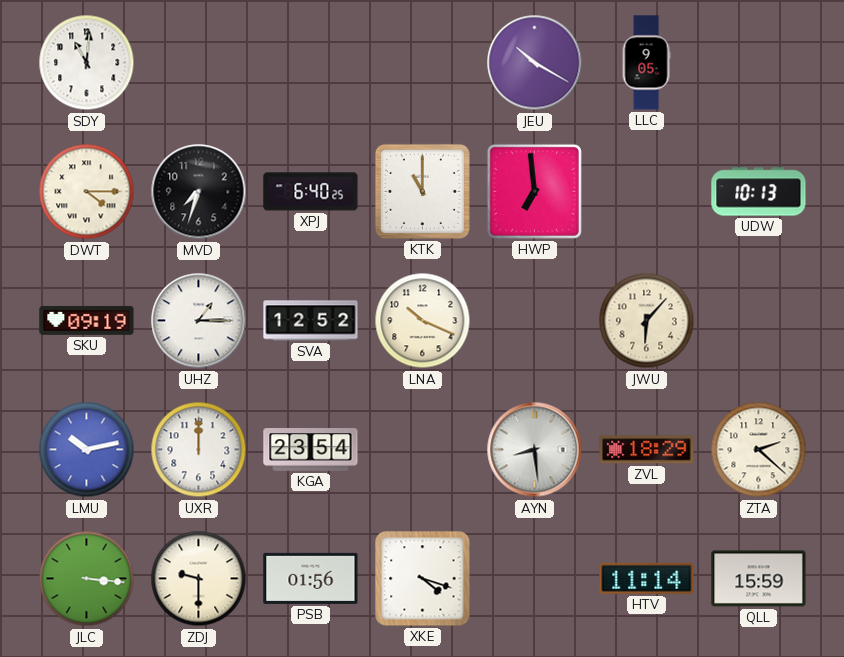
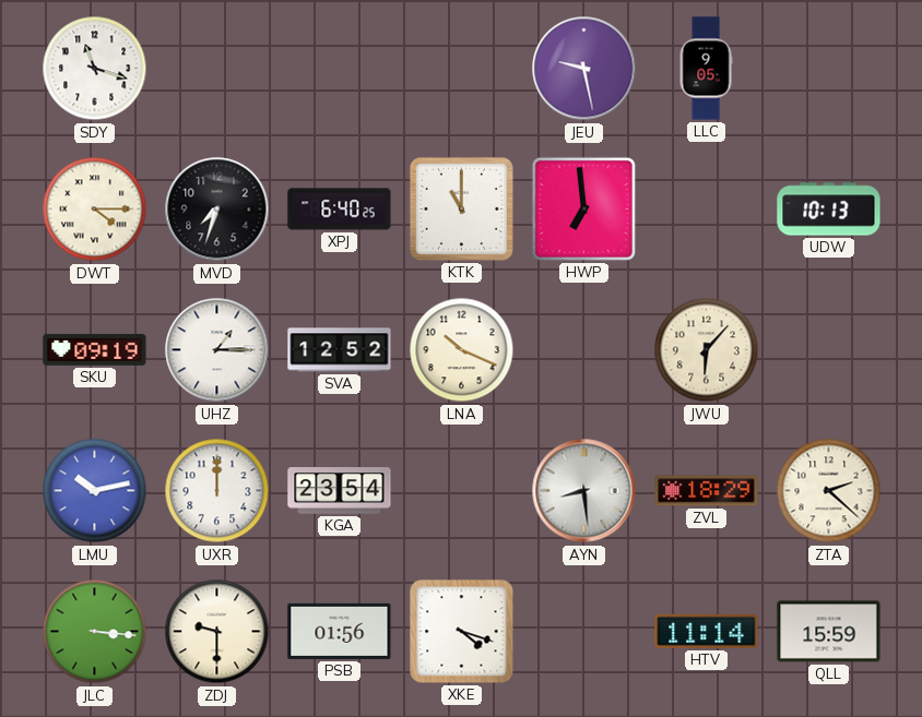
SDY: 11:01 -> 11:18
JEU: 10:20 -> 9:28
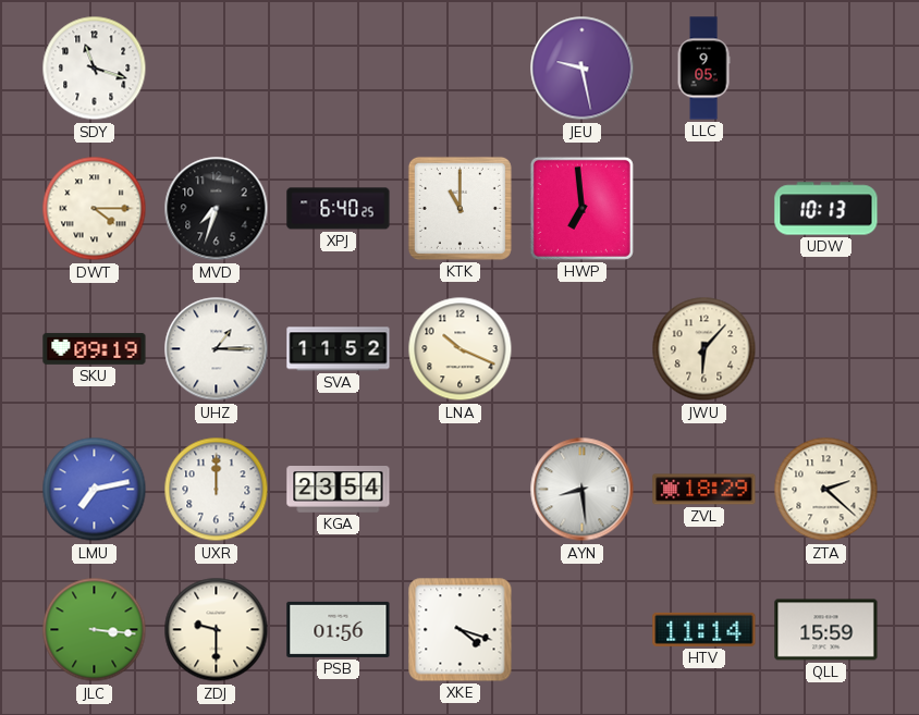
SVA: 12:52 -> 11:52
LMU: 10:13 -> 7:13
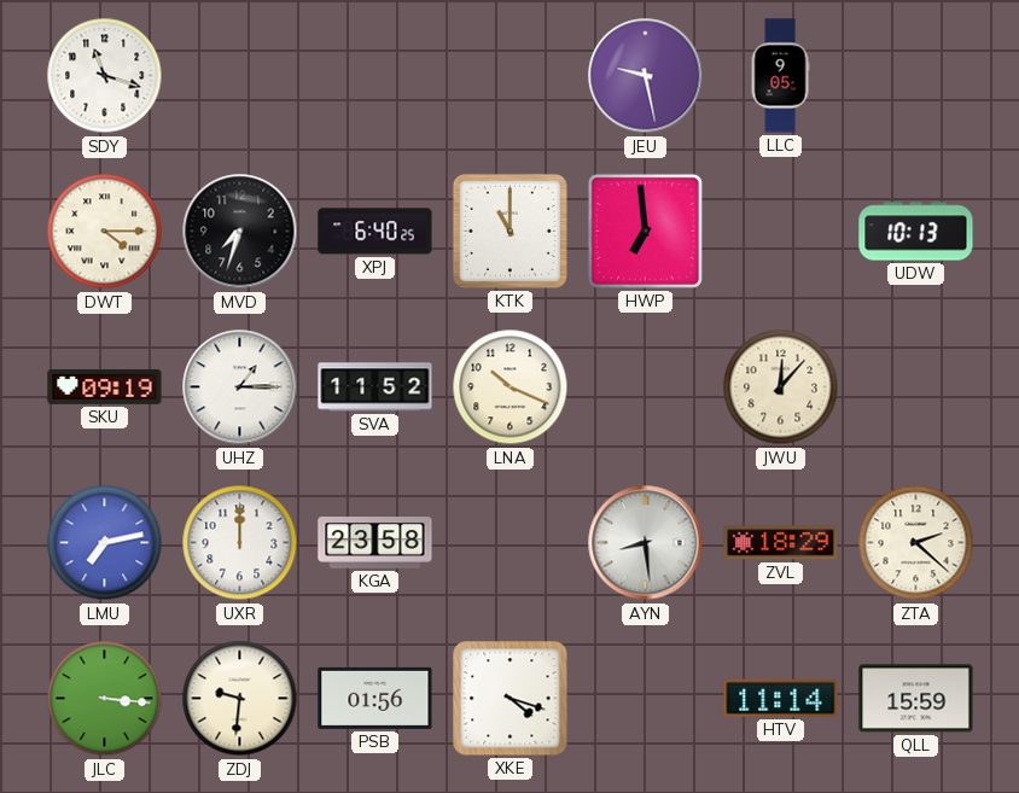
JWU: 6:07 -> 12:07
KGA: 23:54 -> 23:58
ZDJ: 9:30 -> 9:31
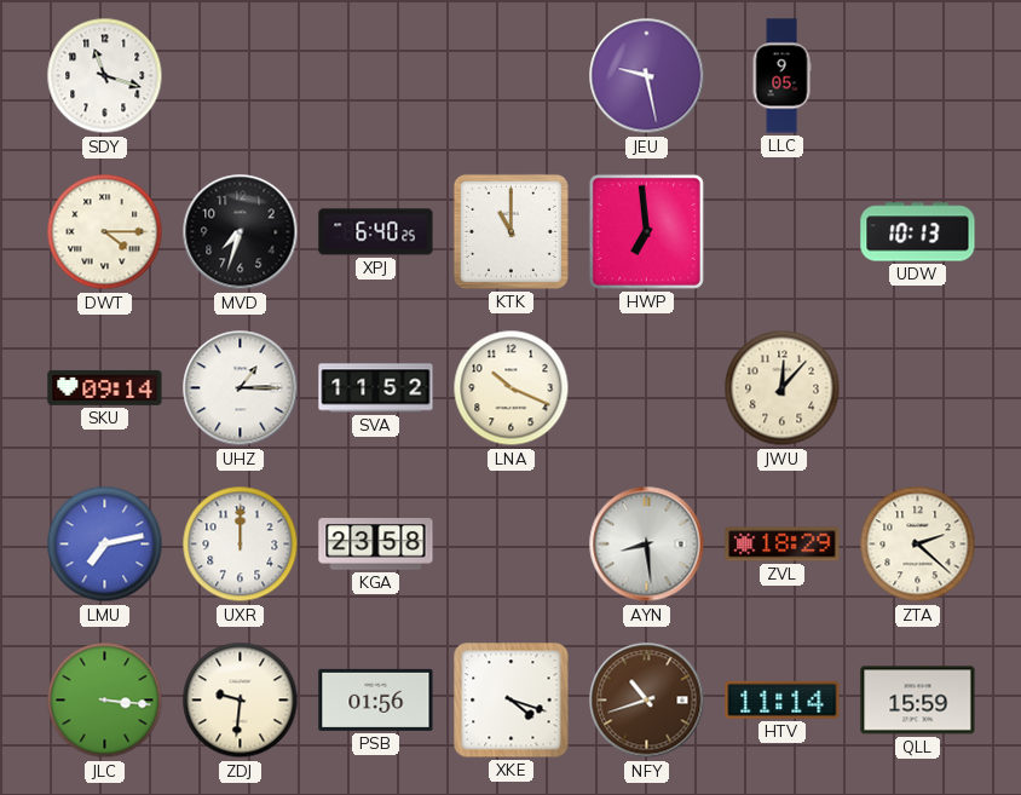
SKU: 09:19 -> 09:14
NFY: none -> 10:42
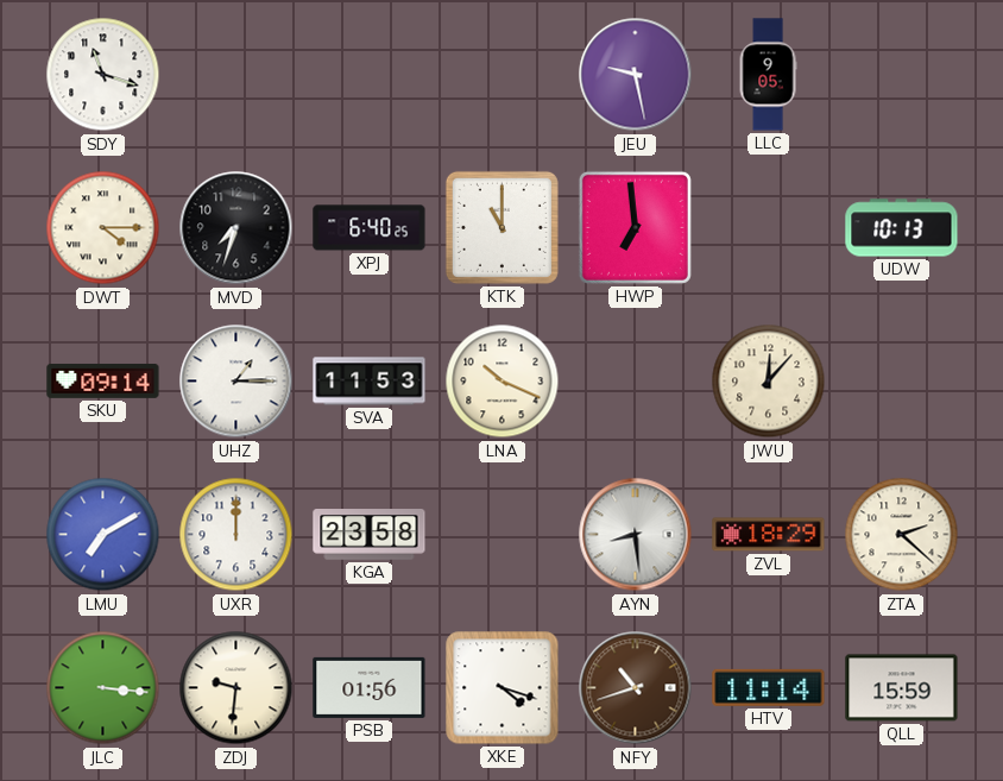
SVA: 11:52 -> 11:53
LMU: 7:13 -> 7:10
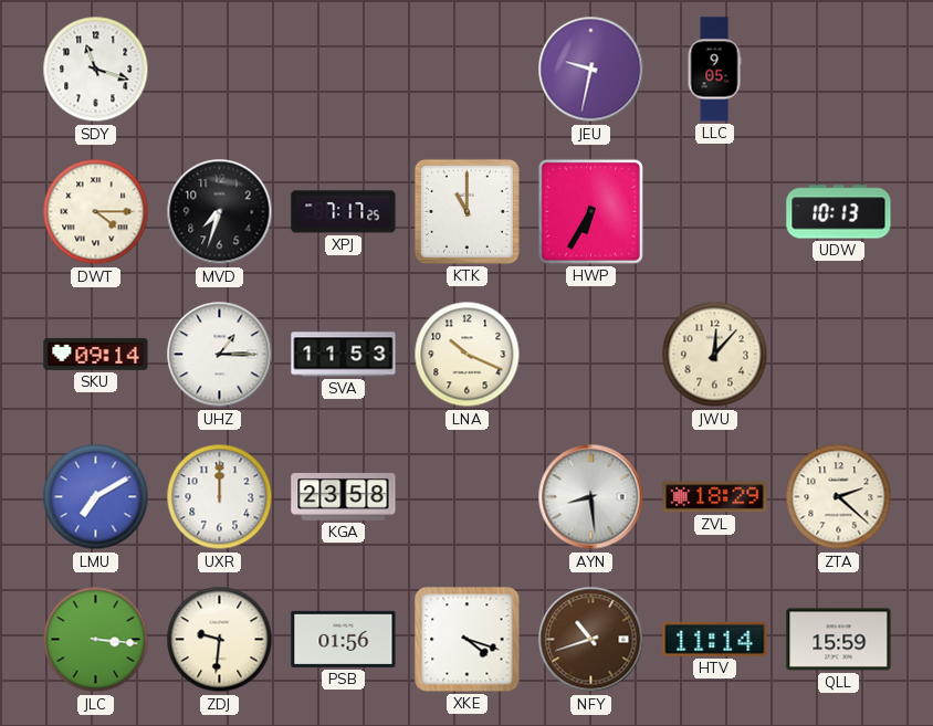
JEU: 9:28 -> 9:32
XPJ: 6:40 -> 7:17
HWP: 6:59 -> 6:35
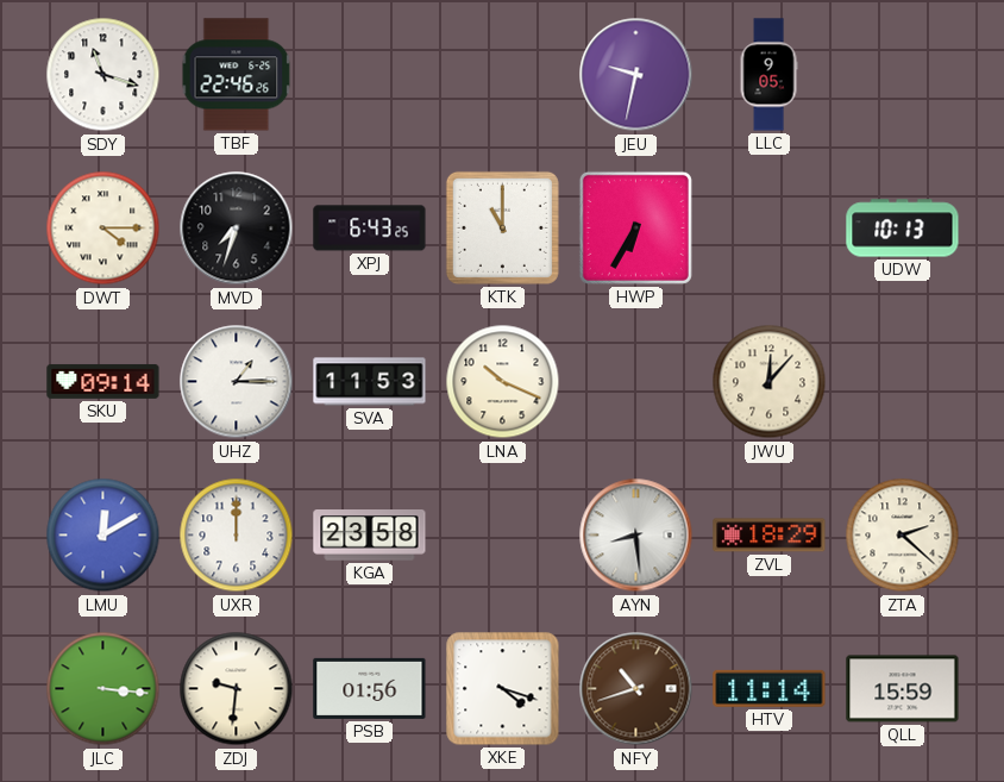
TBF: none -> 22:46
XPJ: 7:17 -> 6:43
LMU: 7:10 -> 12:10
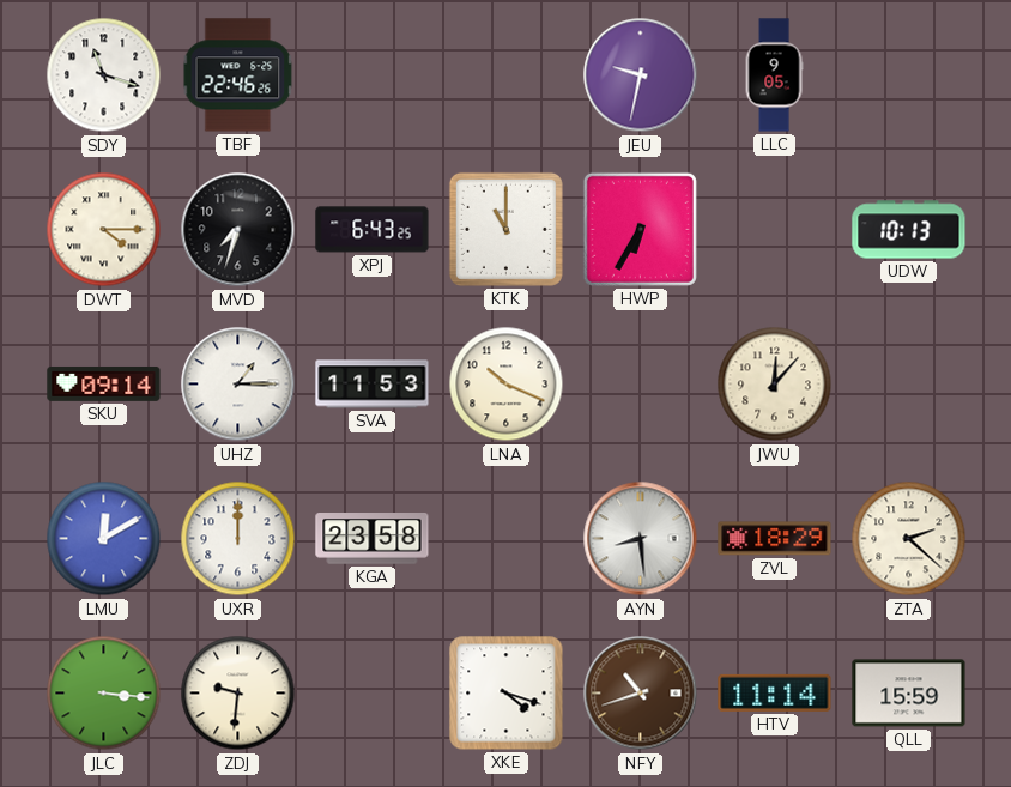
PSB: 01:56 -> none
